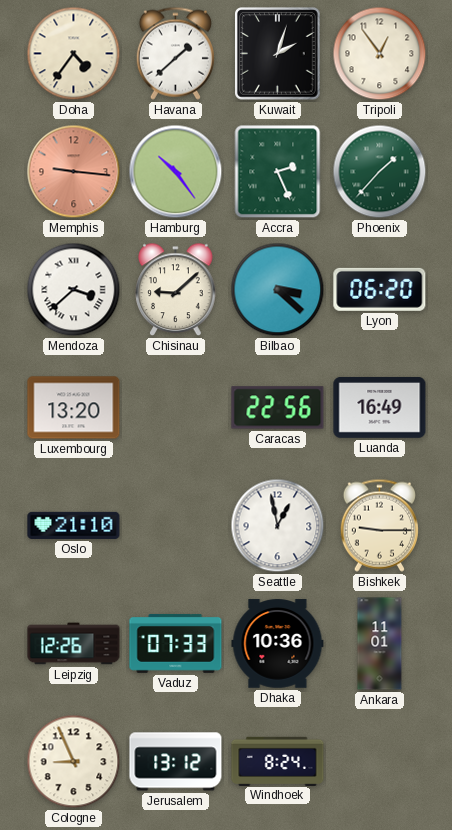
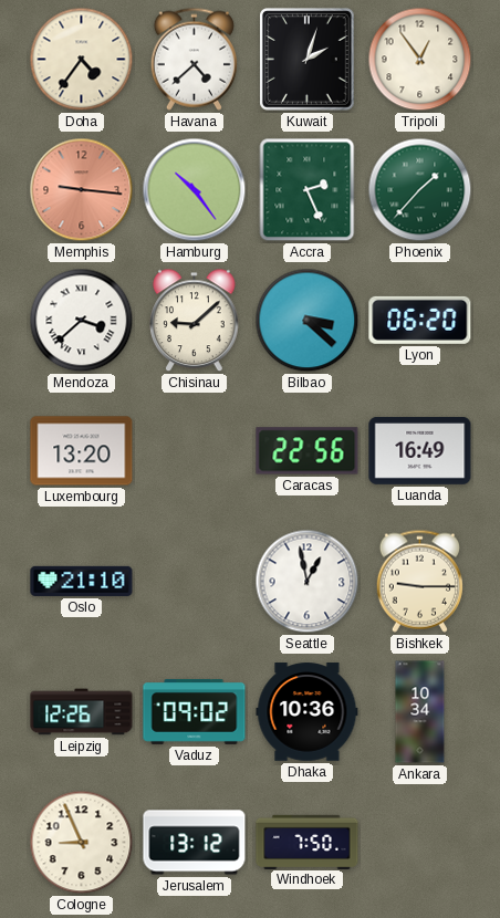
Havana: 1:38 -> 4:38
Vaduz: 07:33 -> 09:02
Ankara: 11:01 -> 10:34
Windhoek: 8:24 -> 7:50
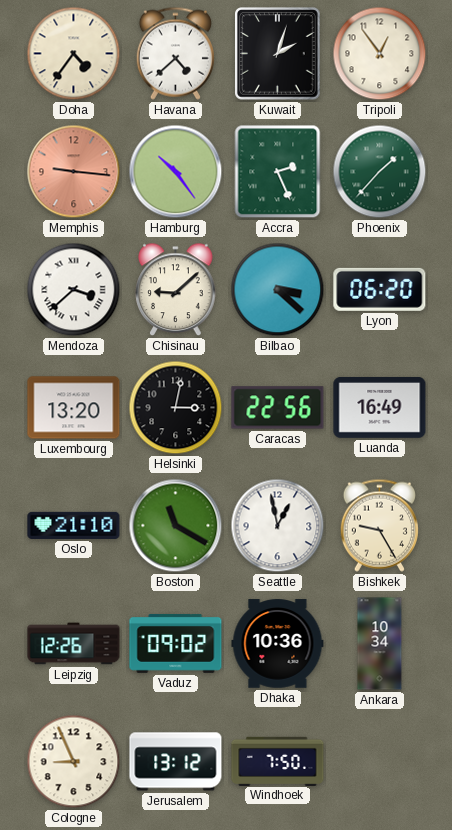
Helsinki: none -> 3:02
Boston: none -> 11:20
Bishkek: 9:15 -> 9:25
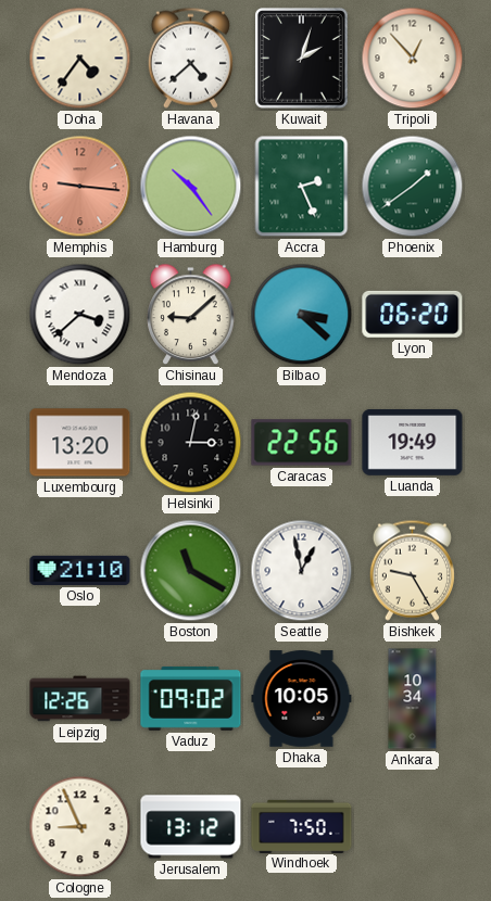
Tripoli: 12:54 -> 12:53
Phoenix: 1:37 -> 1:39
Luanda: 16:49 -> 19:49
Dhaka: 10:36 -> 10:05
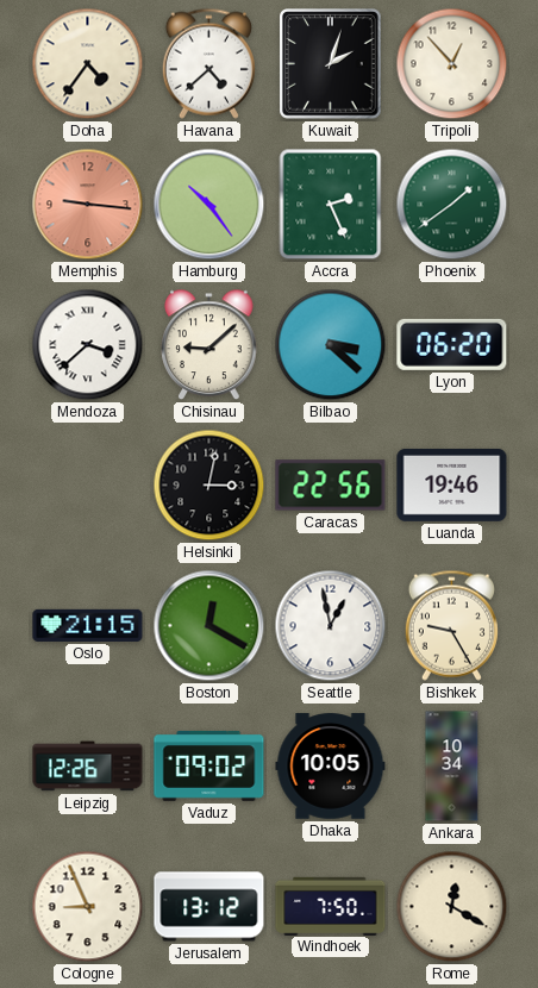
Luxembourg: 13:20 -> none
Luanda: 19:49 -> 19:46
Oslo: 21:10 -> 21:15
Boston: 11:20 -> 12:20
Rome: none -> 12:20
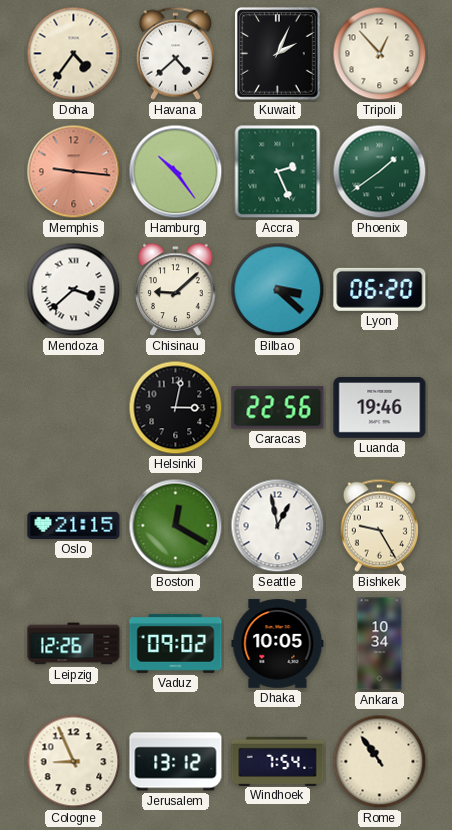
Kuwait: 2:03 -> 2:04
Windhoek: 7:50 -> 7:54
Rome: 12:20 -> 10:54
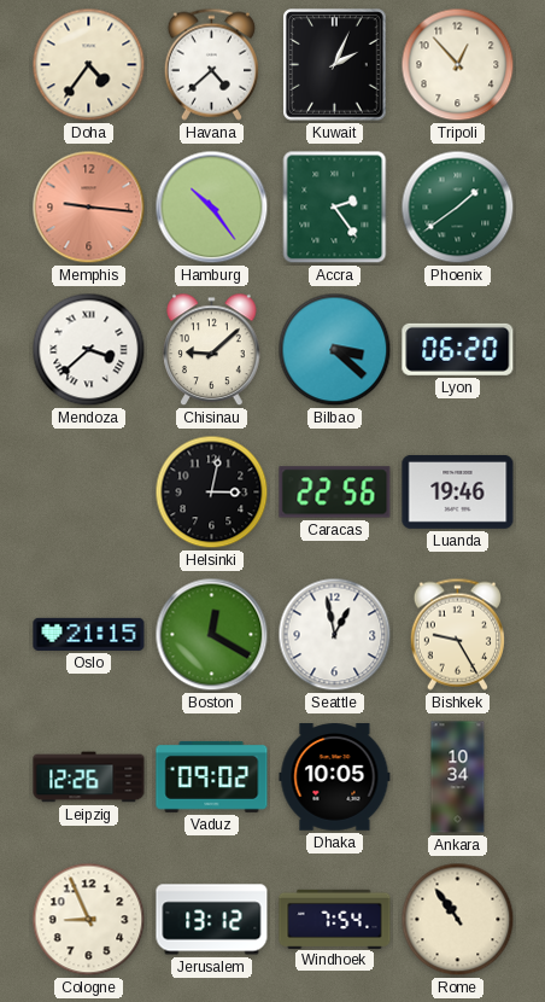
Accra: 2:26 -> 2:24
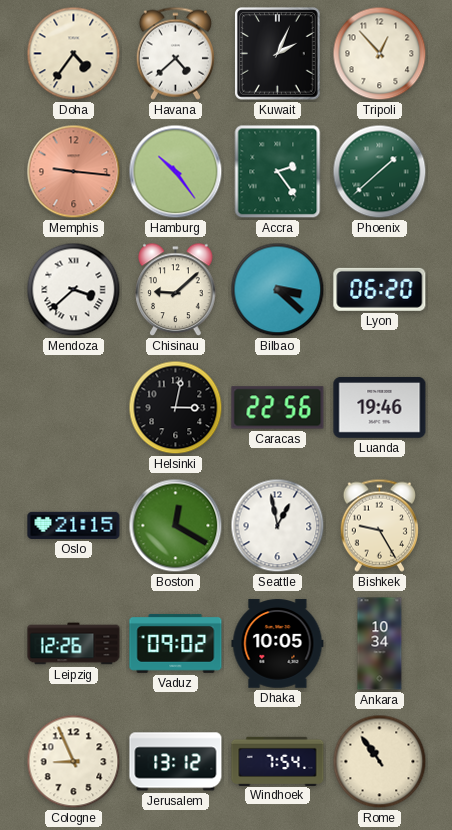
Phoenix: 1:39 -> 1:38
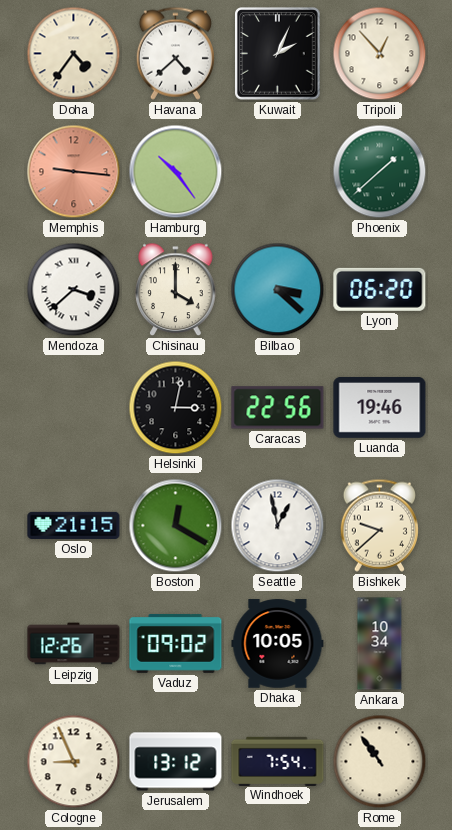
Accra: 2:24 -> none
Chisinau: 9:08 -> 4:00
Bishkek: 9:25 -> 9:38
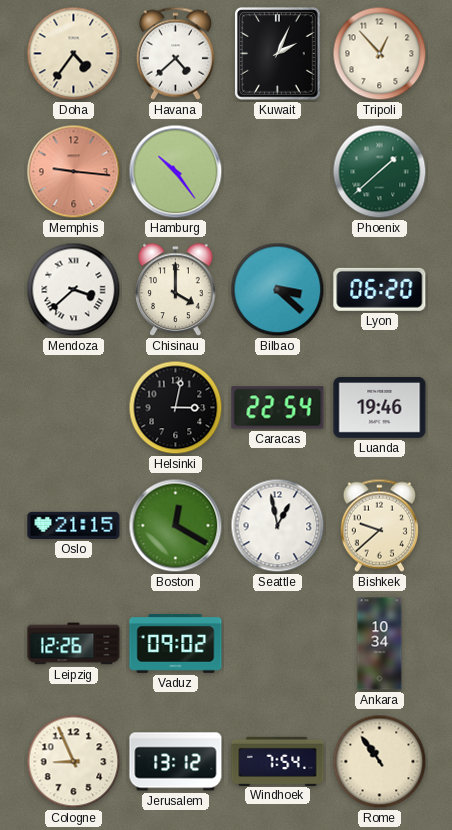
Caracas: 22:56 -> 22:54
Dhaka: 10:05 -> none
